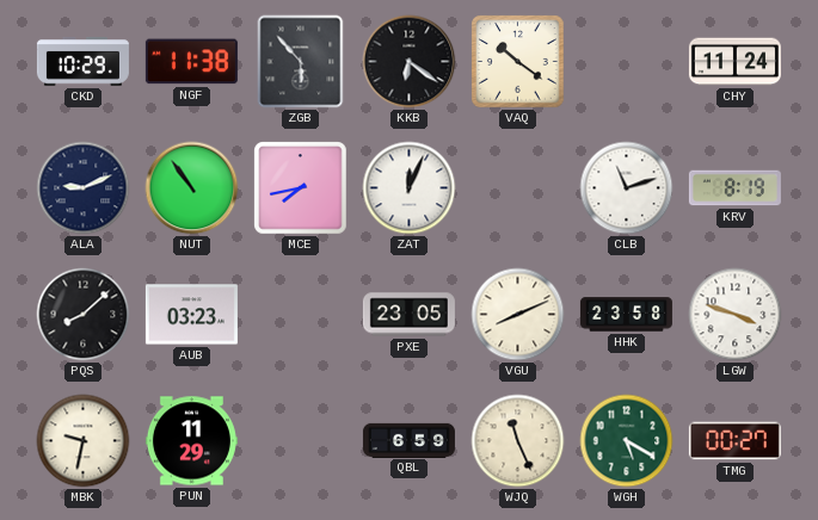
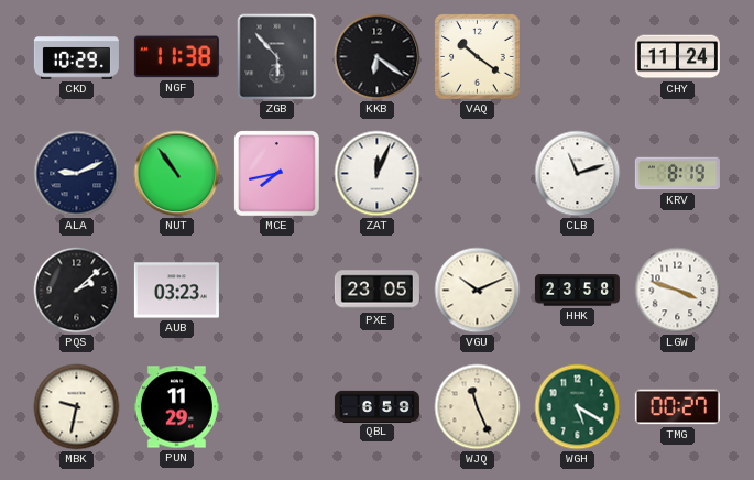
PQS: 8:08 -> 2:08
VGU: 8:11 -> 10:11
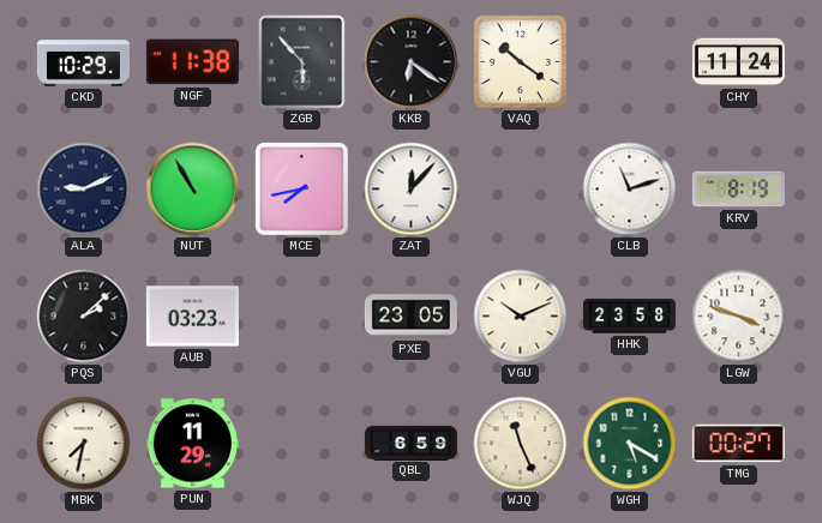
NUT: 10:54 -> 10:55
ZAT: 12:04 -> 12:07
MBK: 9:32 -> 7:32
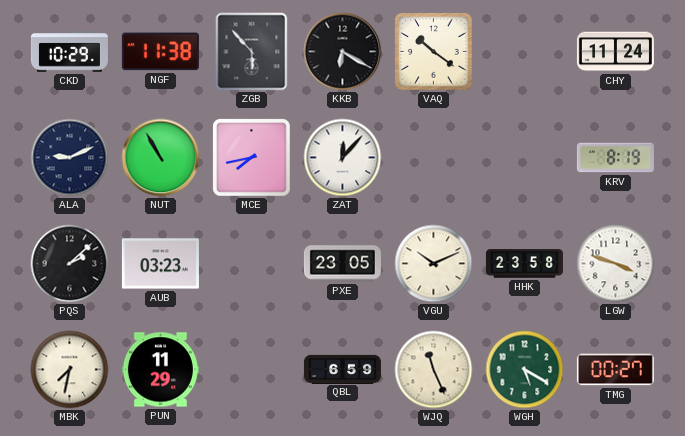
KKB: 6:21 -> 6:20
CLB: 11:12 -> none
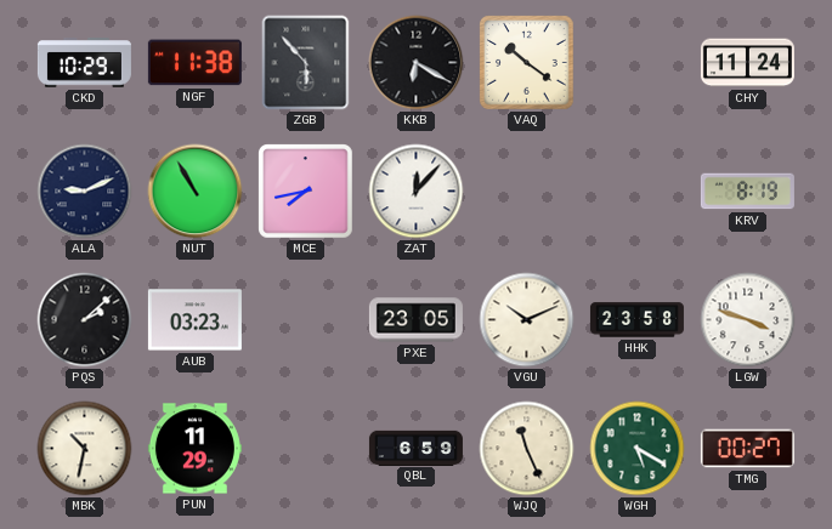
MBK: 7:32 -> 10:32
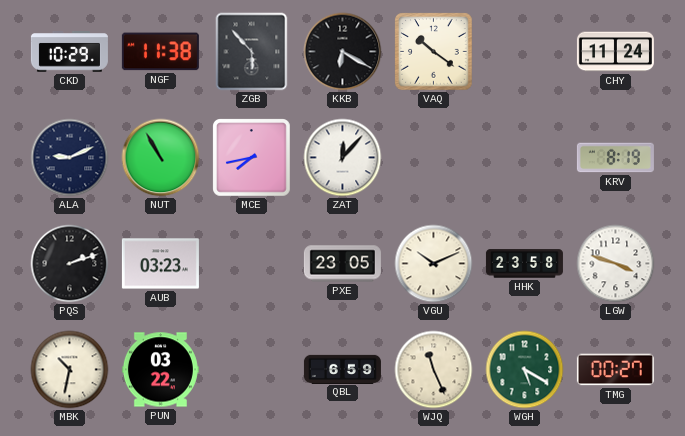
PQS: 2:08 -> 2:12
PUN: 11:29 -> 03:22
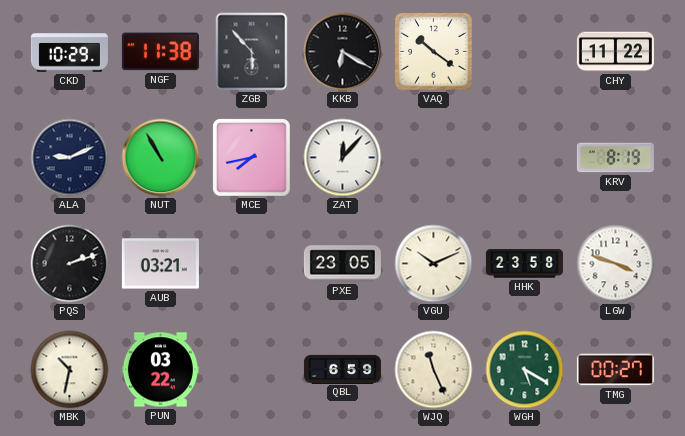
CHY: 11:24 -> 11:22
AUB: 03:23 -> 03:21
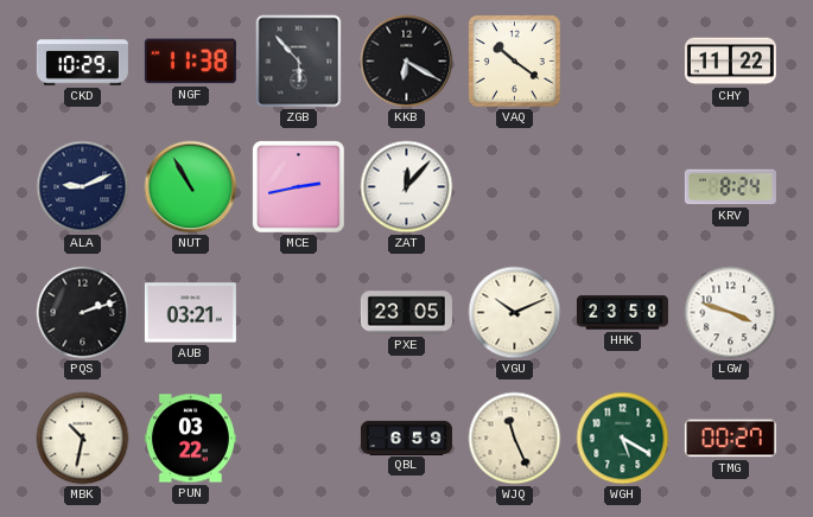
MCE: 7:43 -> 2:43
KRV: 8:19 -> 8:24
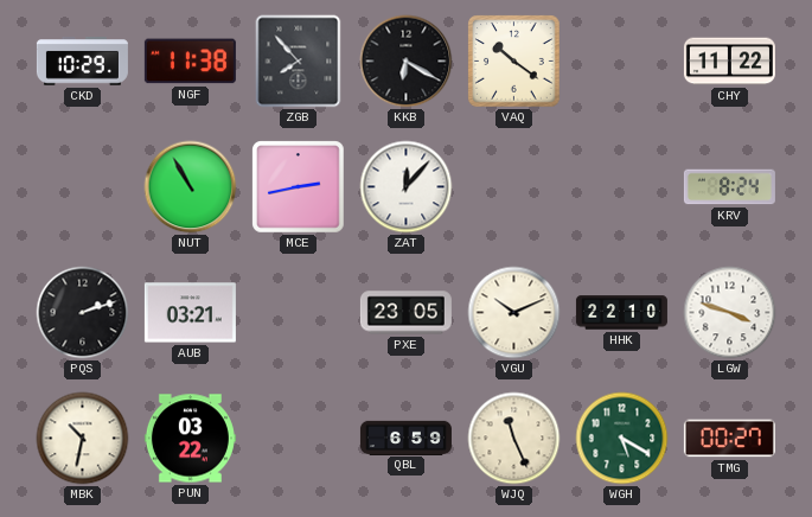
ZGB: 5:53 -> 7:53
ALA: 9:11 -> none
HHK: 23:58 -> 22:10
